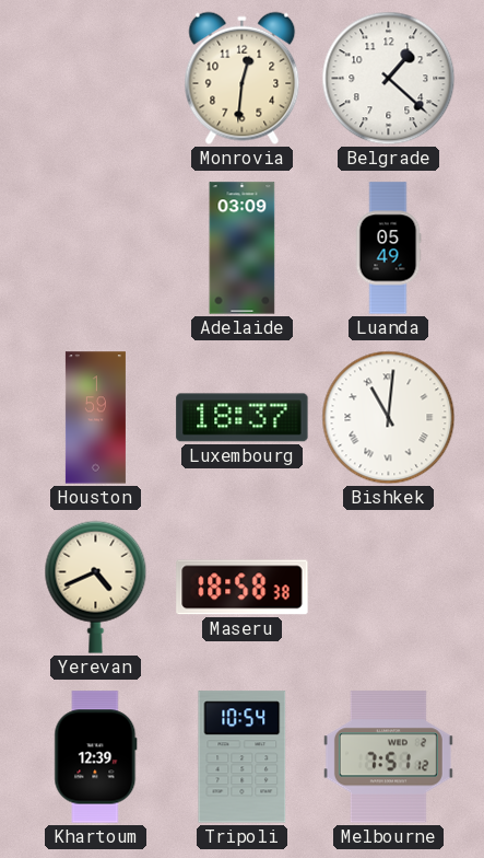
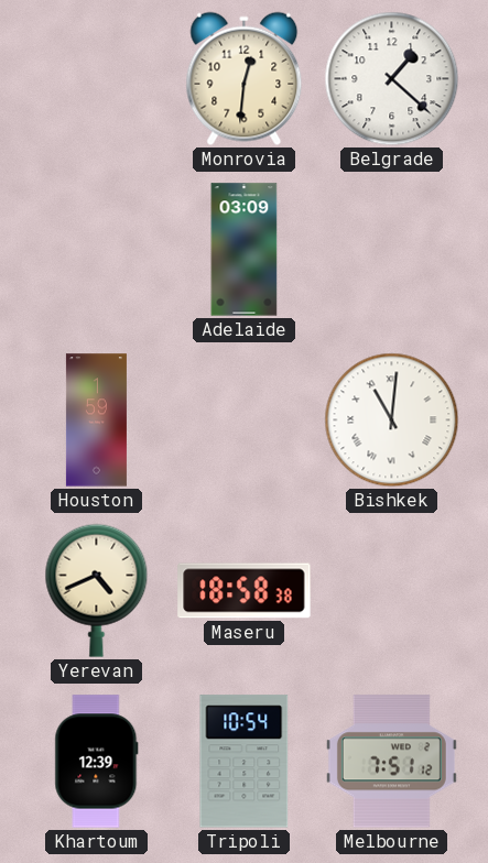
Luanda: 05:49 -> none
Luxembourg: 18:37 -> none
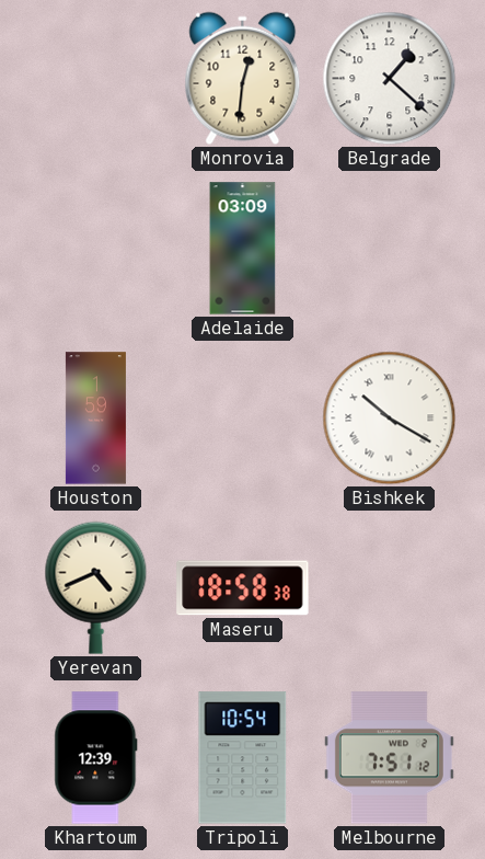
Bishkek: 11:01 -> 10:20
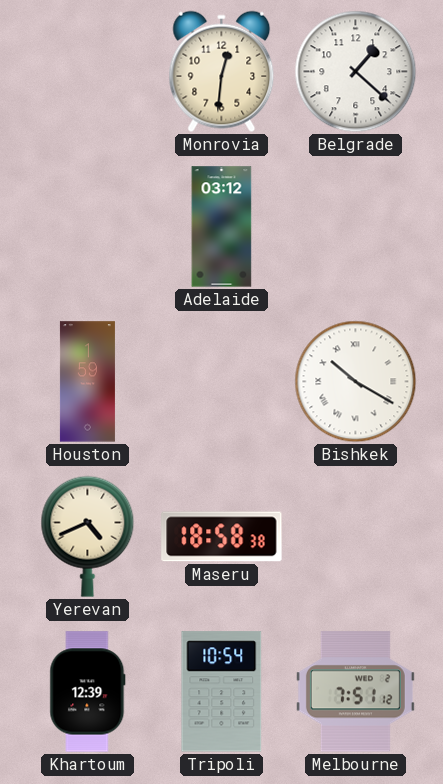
Adelaide: 03:09 -> 03:12
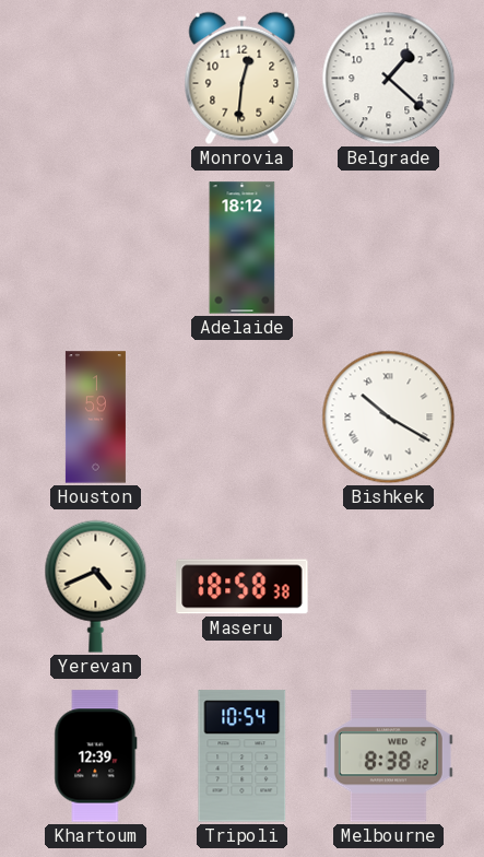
Adelaide: 03:12 -> 18:12
Melbourne: 7:51 -> 8:38
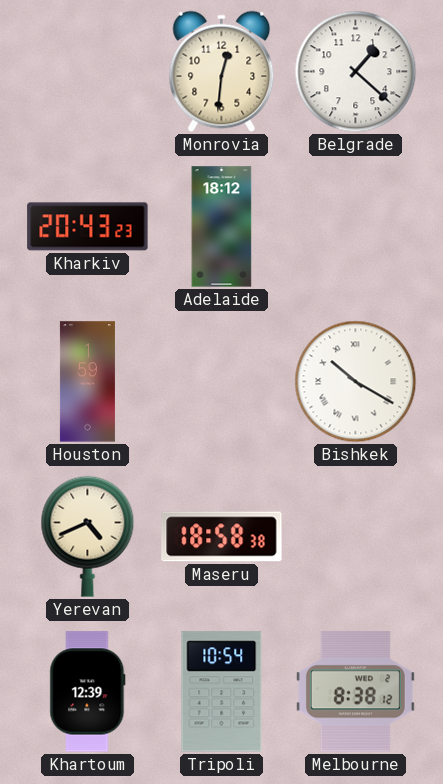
Kharkiv: none -> 20:43
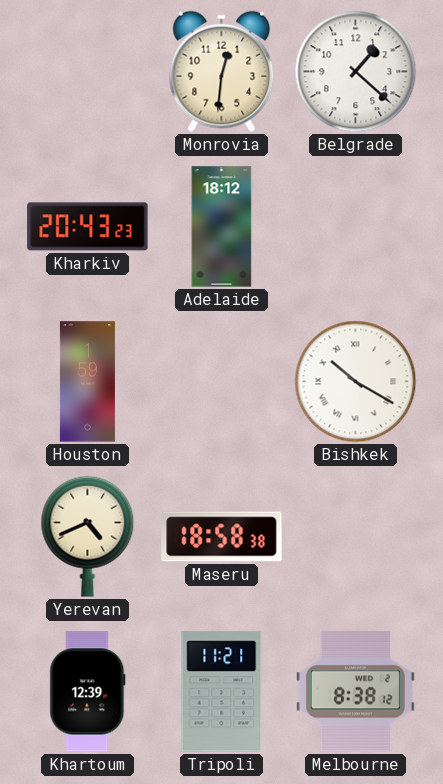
Tripoli: 10:54 -> 11:21
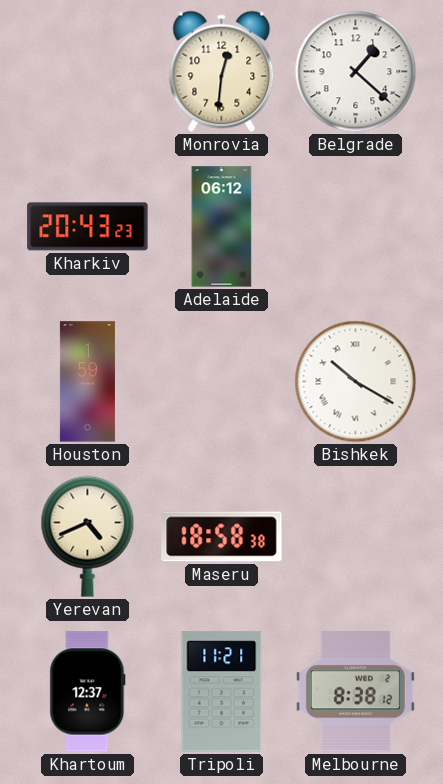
Adelaide: 18:12 -> 06:12
Khartoum: 12:39 -> 12:37
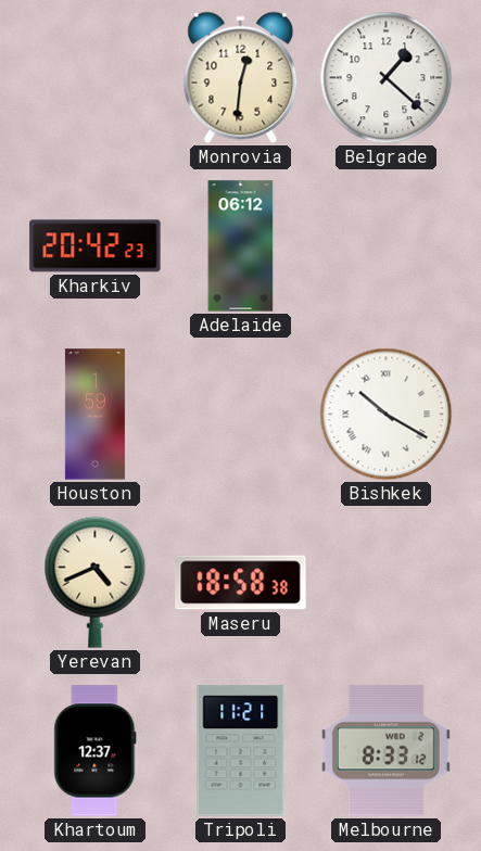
Kharkiv: 20:43 -> 20:42
Melbourne: 8:38 -> 8:33
